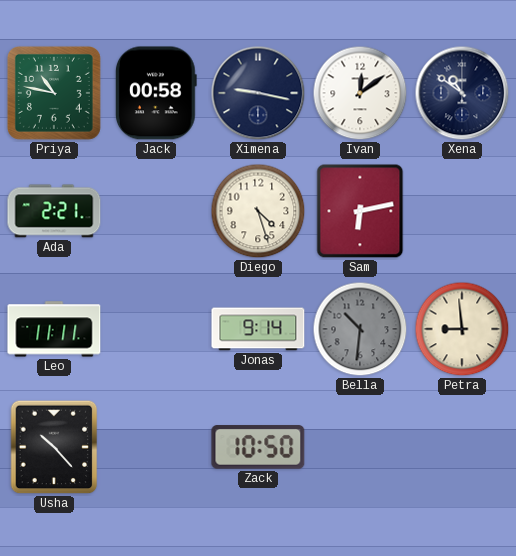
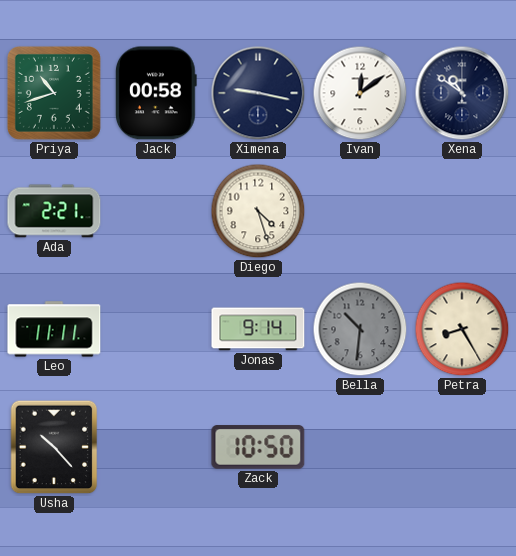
Priya: 10:47 -> 10:42
Sam: 6:13 -> none
Petra: 8:59 -> 8:25
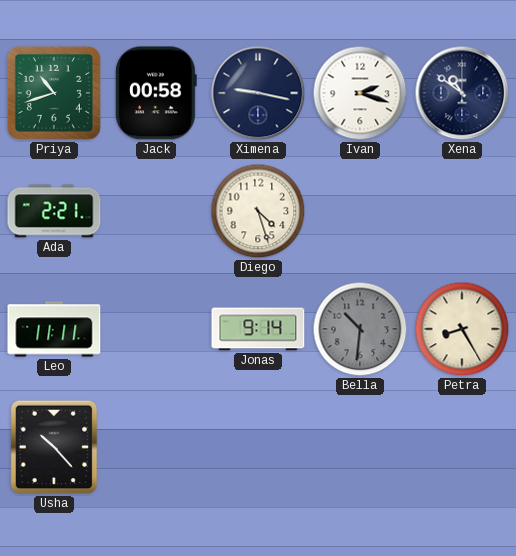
Ivan: 12:09 -> 2:18
Zack: 10:50 -> none
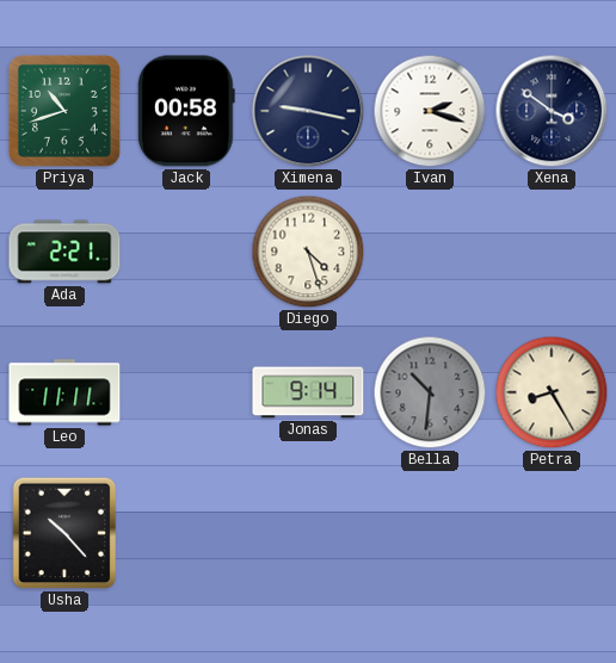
Xena: 10:51 -> 3:51
